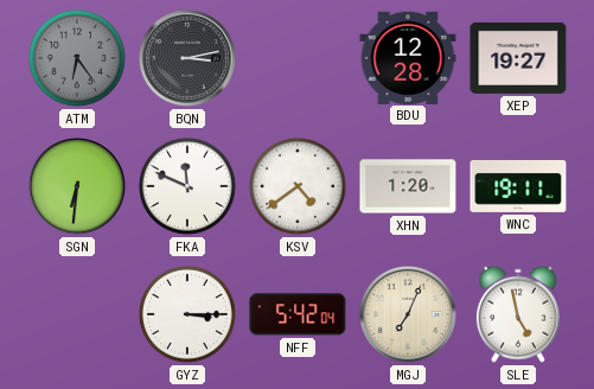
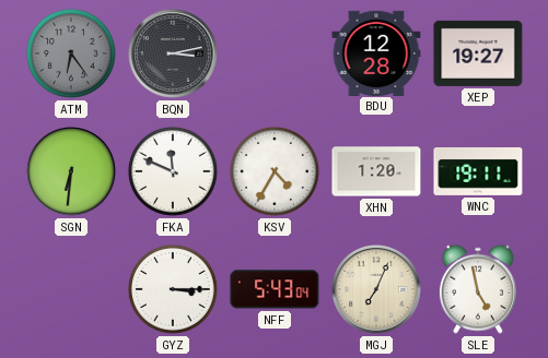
KSV: 4:39 -> 4:35
NFF: 5:42 -> 5:43
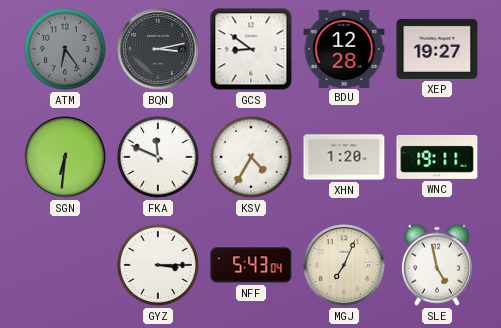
GCS: none -> 8:51
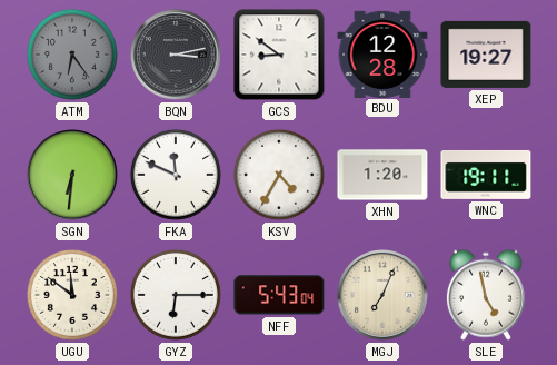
UGU: none -> 11:51
GYZ: 3:15 -> 6:15
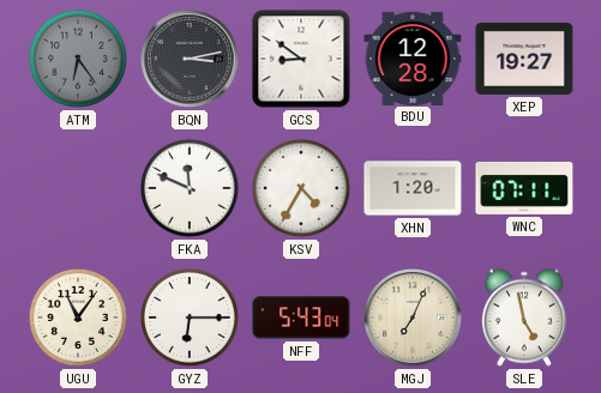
SGN: 6:31 -> none
WNC: 19:11 -> 07:11
UGU: 11:51 -> 11:06
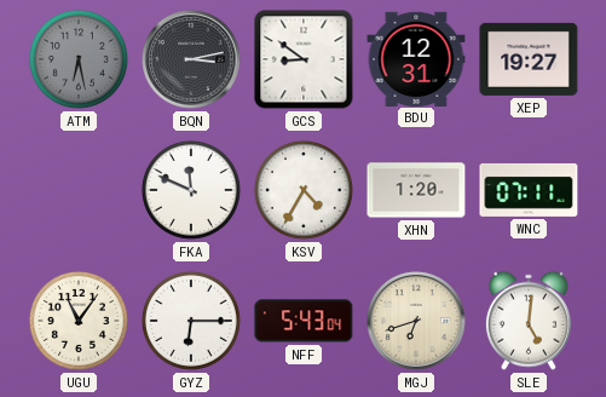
ATM: 6:24 -> 6:28
BDU: 12:28 -> 12:31
MGJ: 7:04 -> 6:42
SLE: 4:58 -> 5:01
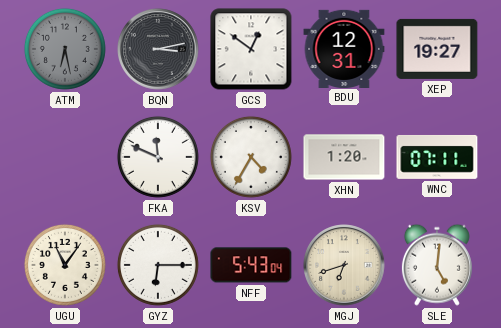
GCS: 8:51 -> 12:51
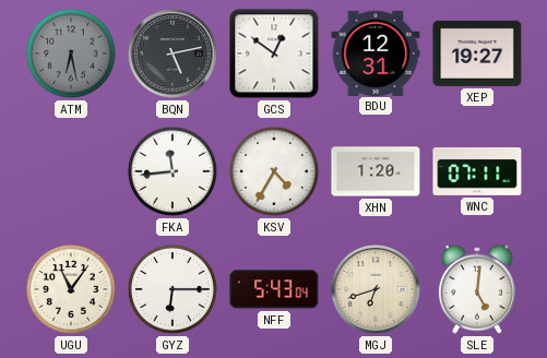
BQN: 3:13 -> 5:13
FKA: 11:49 -> 11:44
